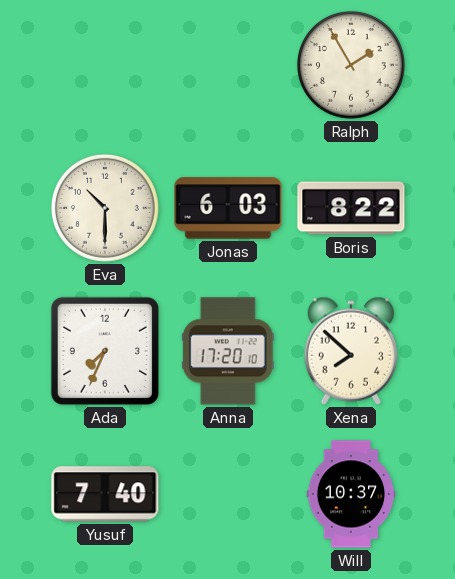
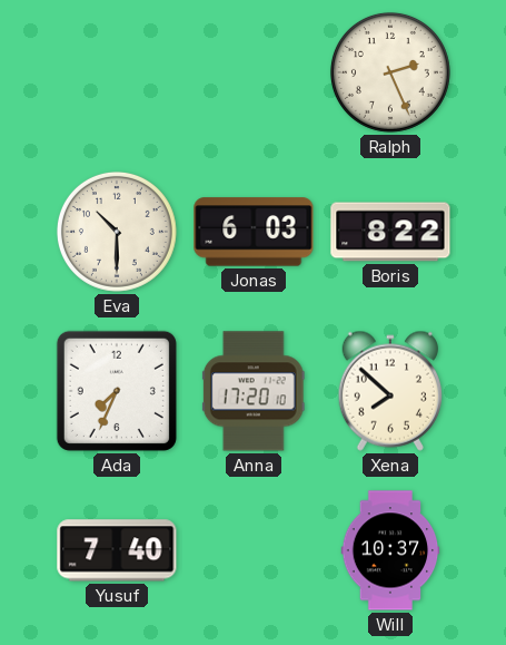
Ralph: 1:55 -> 2:26
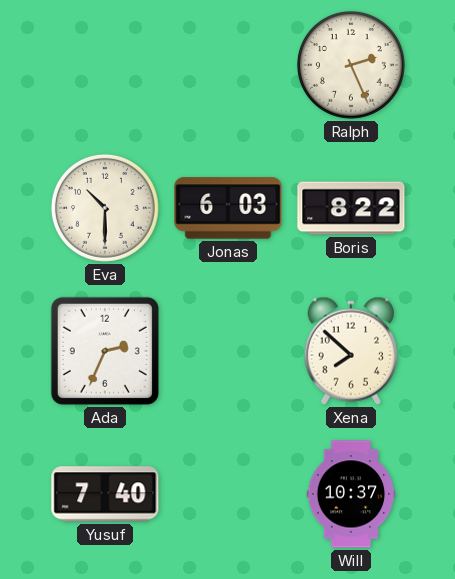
Ada: 7:34 -> 2:34
Anna: 17:20 -> none
